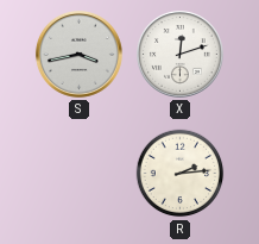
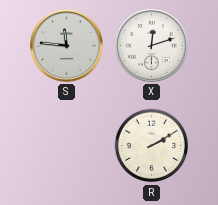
S: 3:43 -> 11:46
R: 2:14 -> 2:10
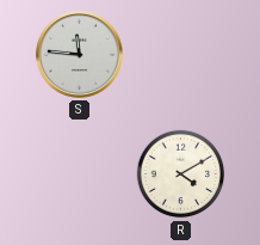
X: 12:12 -> none
R: 2:10 -> 4:10
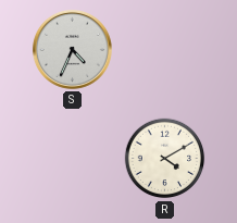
S: 11:46 -> 4:34
